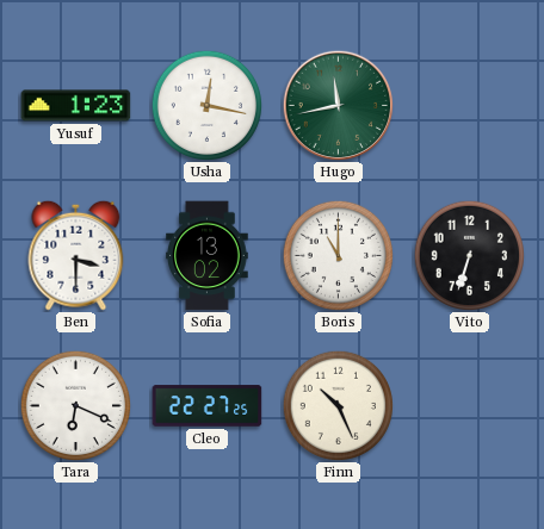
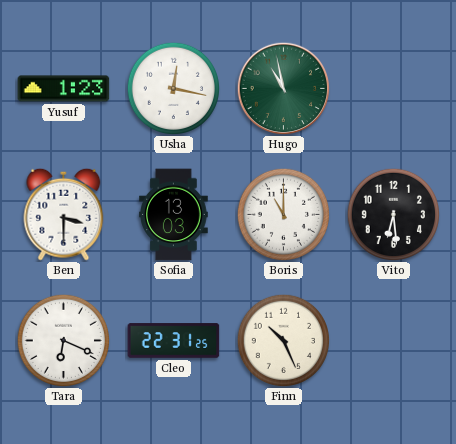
Hugo: 11:43 -> 10:58
Sofia: 13:02 -> 13:03
Vito: 6:33 -> 6:29
Cleo: 22:27 -> 22:31
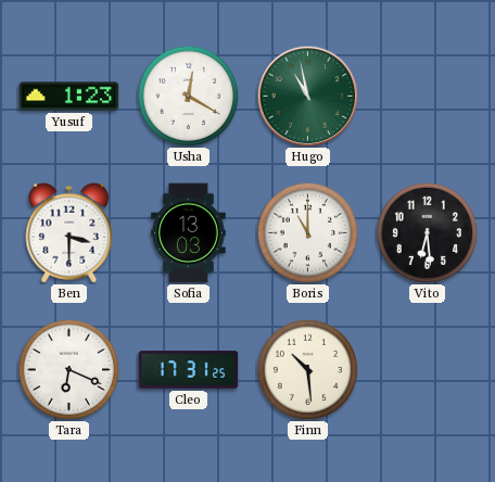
Usha: 12:17 -> 12:20
Cleo: 22:31 -> 17:31
Finn: 10:26 -> 10:29
